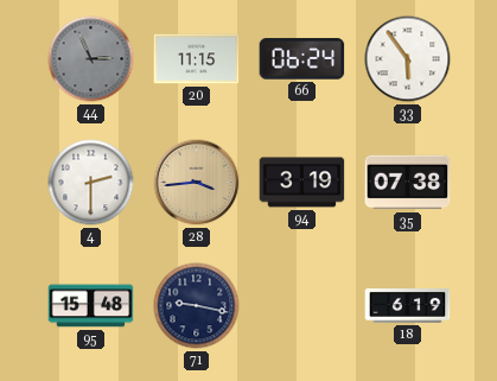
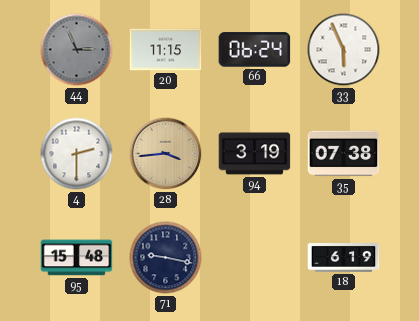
33: 5:54 -> 5:56
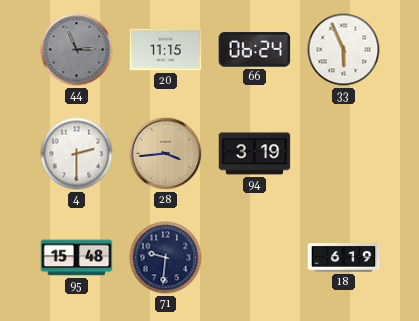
35: 07:38 -> none
71: 9:17 -> 9:31
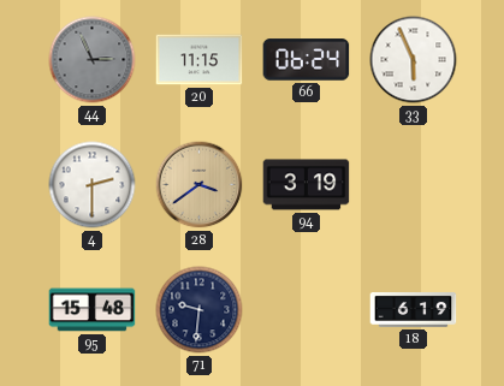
28: 3:44 -> 3:39
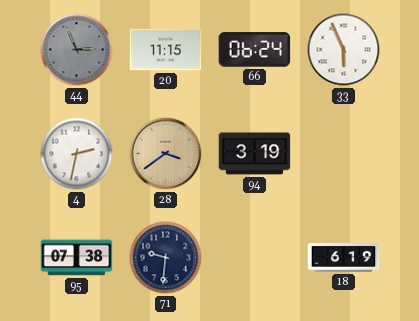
4: 2:30 -> 2:32
95: 15:48 -> 07:38
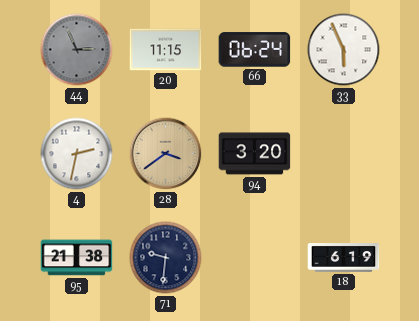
94: 3:19 -> 3:20
95: 07:38 -> 21:38
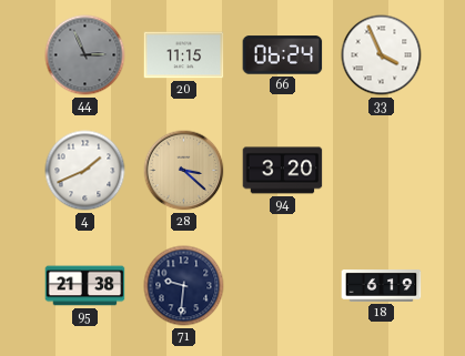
33: 5:56 -> 3:56
4: 2:32 -> 1:41
28: 3:39 -> 3:22
